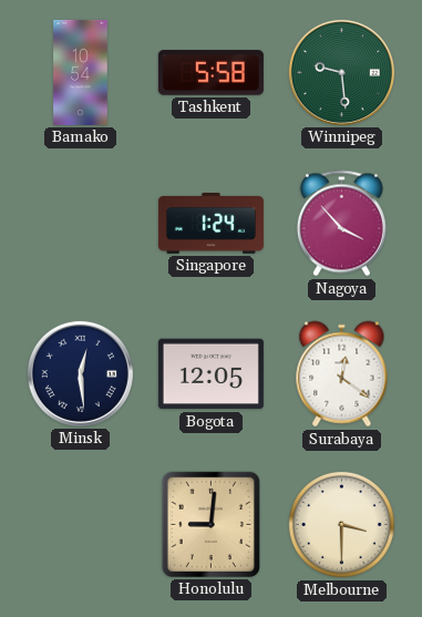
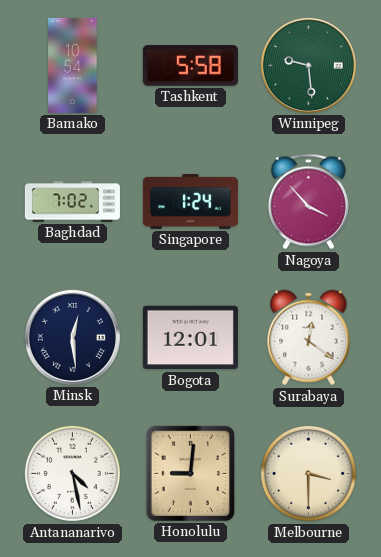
Baghdad: none -> 7:02
Bogota: 12:05 -> 12:01
Antananarivo: none -> 4:28
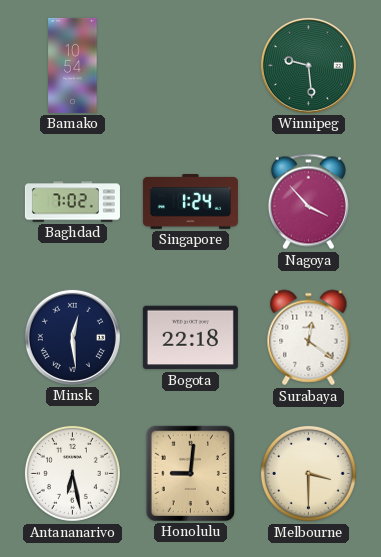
Tashkent: 5:58 -> none
Bogota: 12:01 -> 22:18
Antananarivo: 4:28 -> 6:28
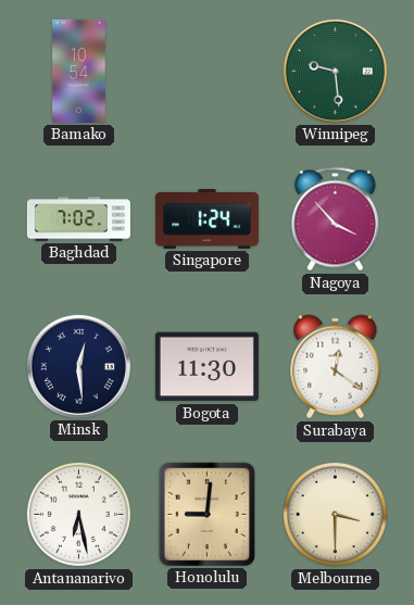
Bogota: 22:18 -> 11:30
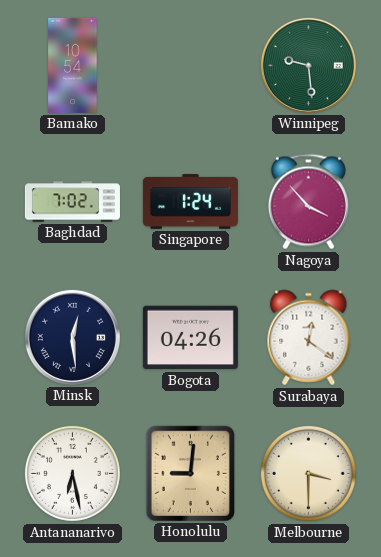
Bogota: 11:30 -> 04:26
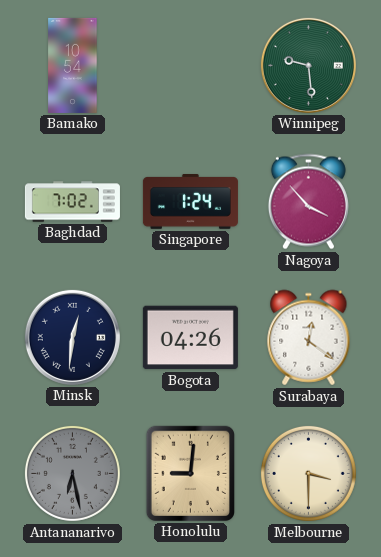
Minsk: 12:29 -> 12:31
Antananarivo dial: white -> grey
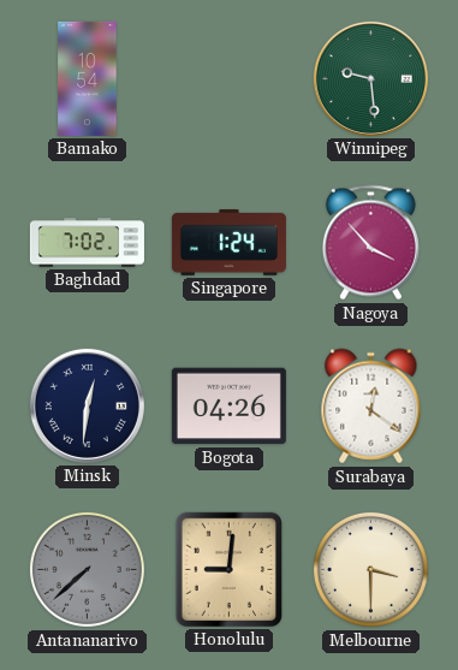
Antananarivo: 6:28 -> 7:38
